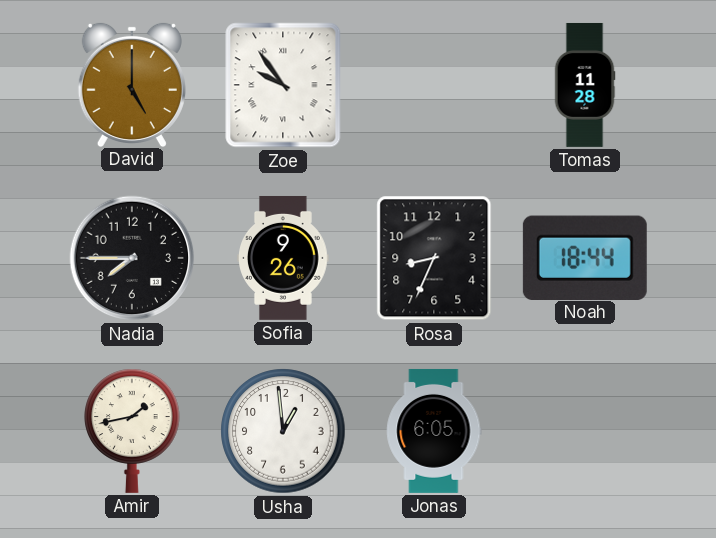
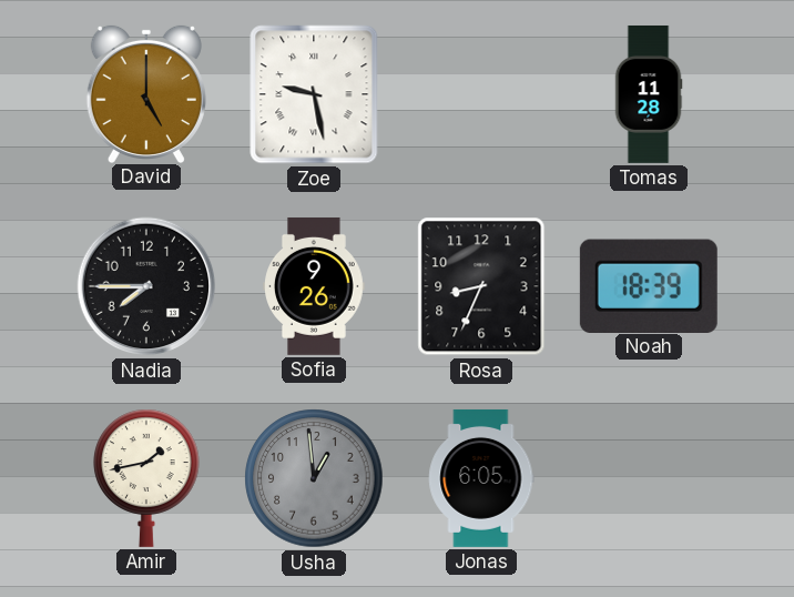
Zoe: 9:54 -> 9:28
Noah: 18:44 -> 18:39
Usha dial: white -> grey
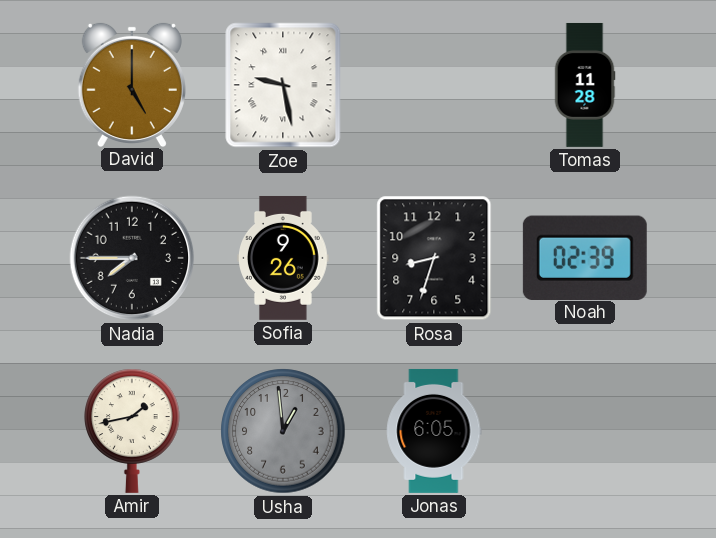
Rosa: 8:34 -> 8:33
Noah: 18:39 -> 02:39
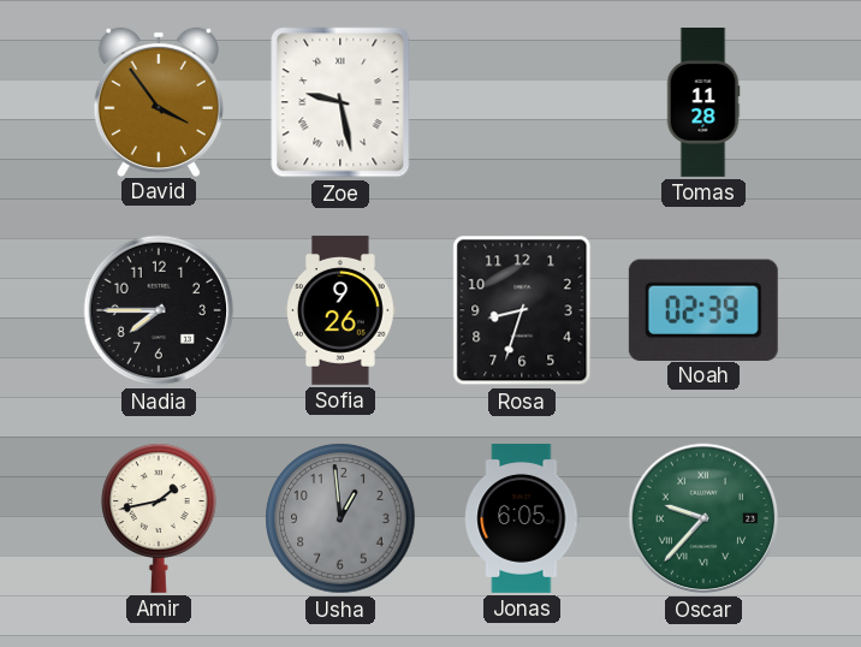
David: 5:00 -> 3:54
Oscar: none -> 9:37
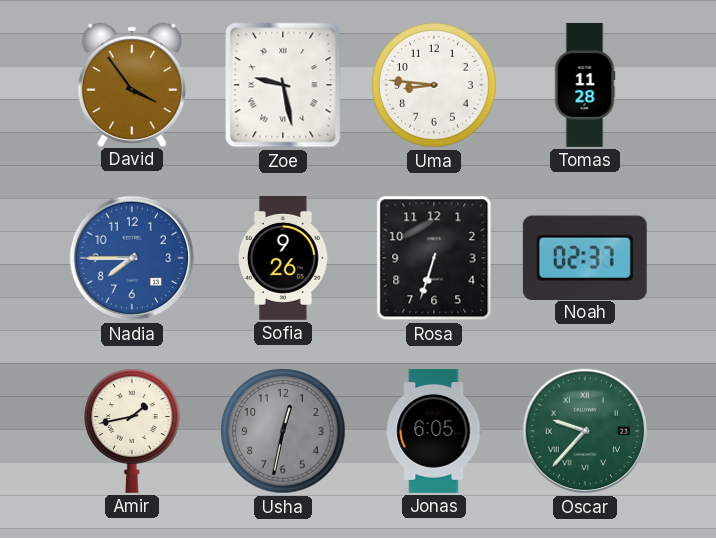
Uma: none -> 8:46
Nadia dial: black -> blue
Rosa: 8:33 -> 6:33
Noah: 02:39 -> 02:37
Usha: 12:59 -> 12:32
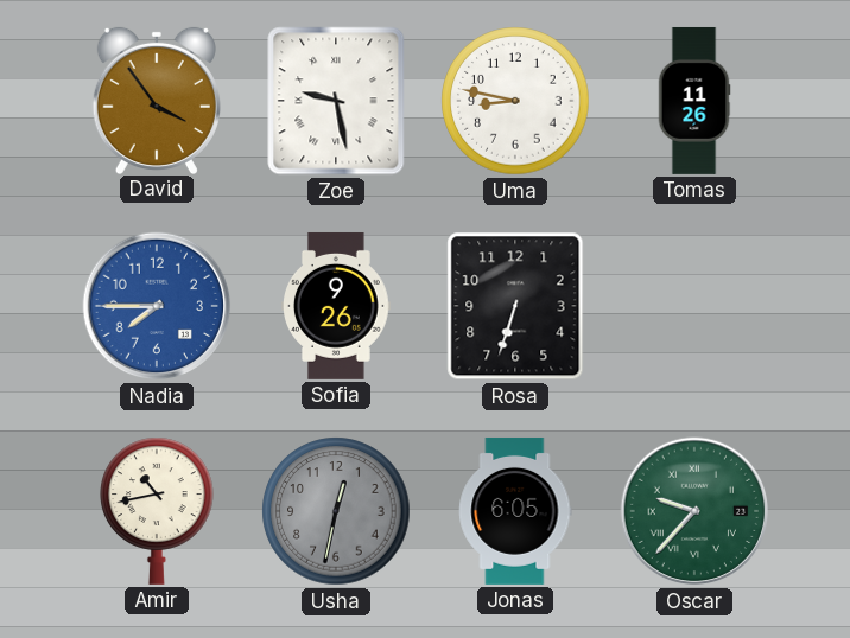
Uma: 8:46 -> 8:47
Tomas: 11:28 -> 11:26
Noah: 02:37 -> none
Amir: 1:43 -> 10:43
